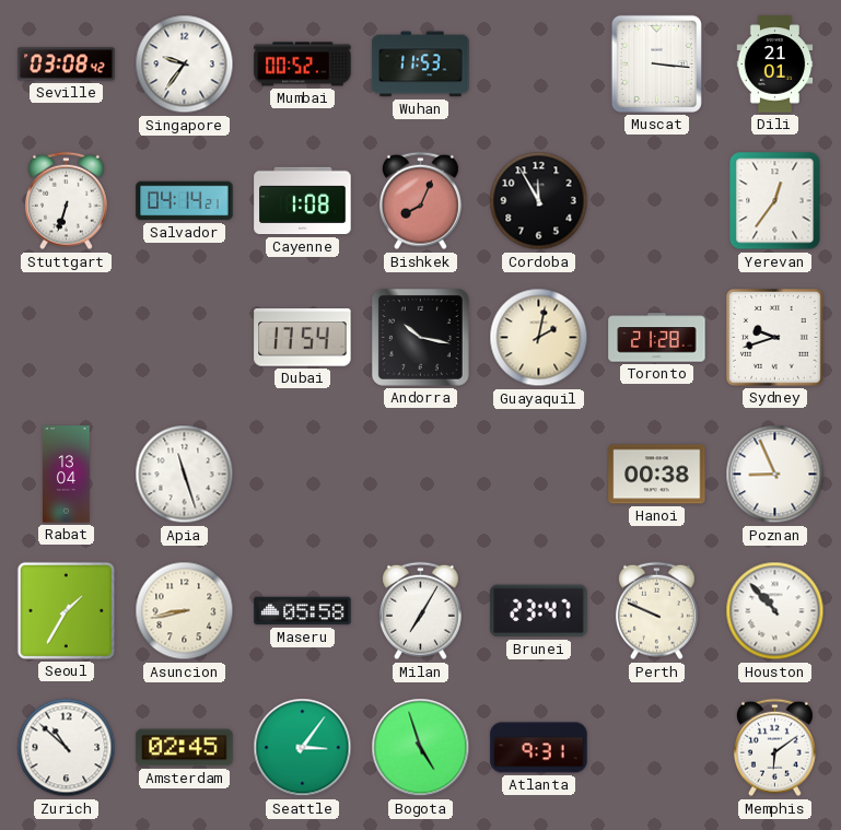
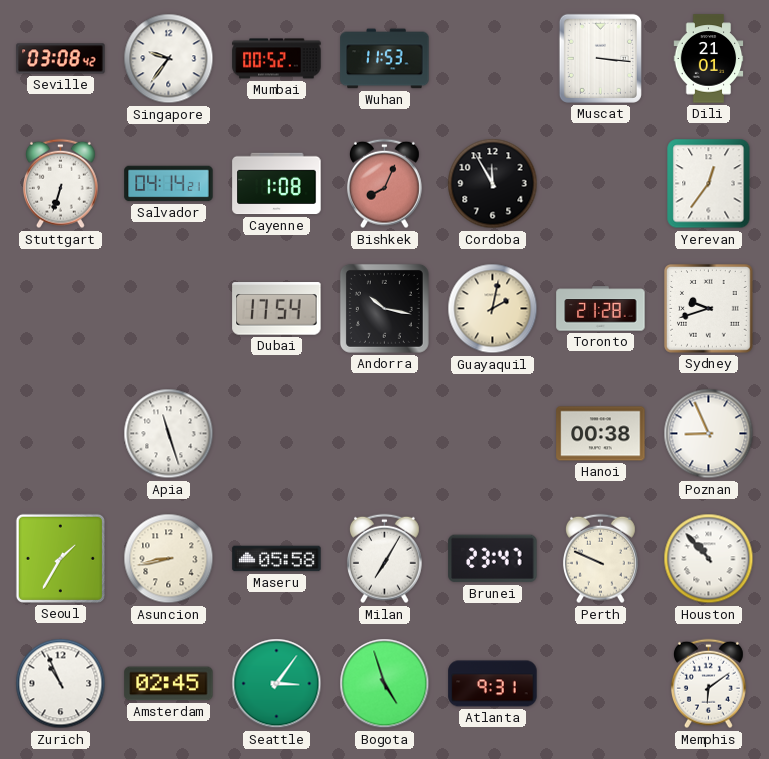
Rabat: 13:04 -> none
Zurich: 10:52 -> 10:56
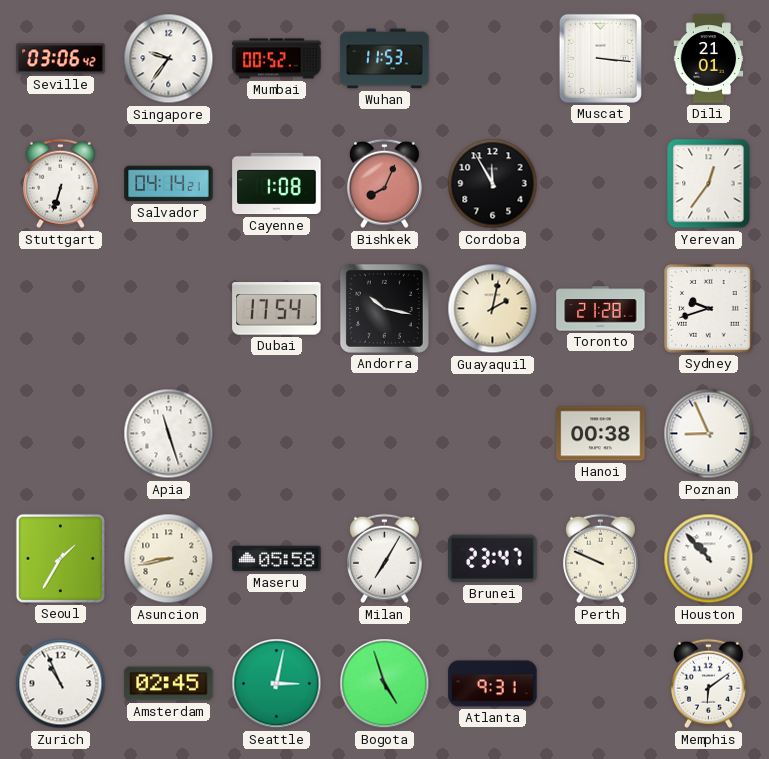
Seville: 03:08 -> 03:06
Seattle: 3:06 -> 3:02
